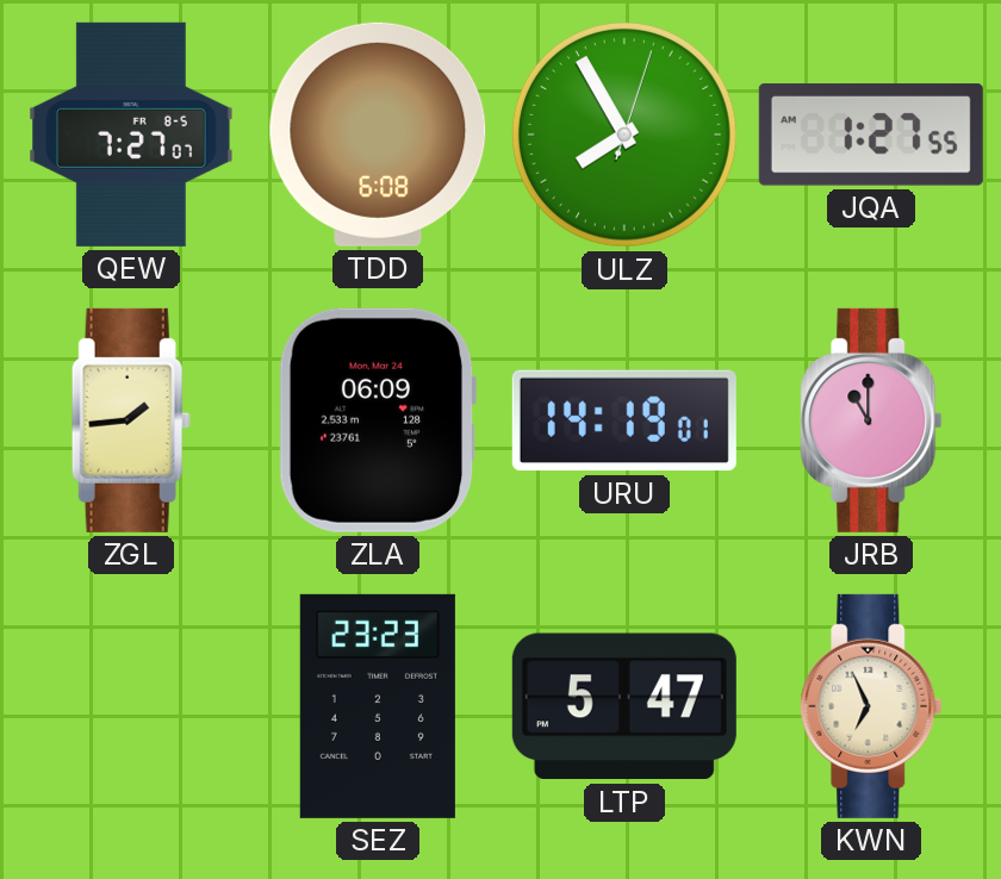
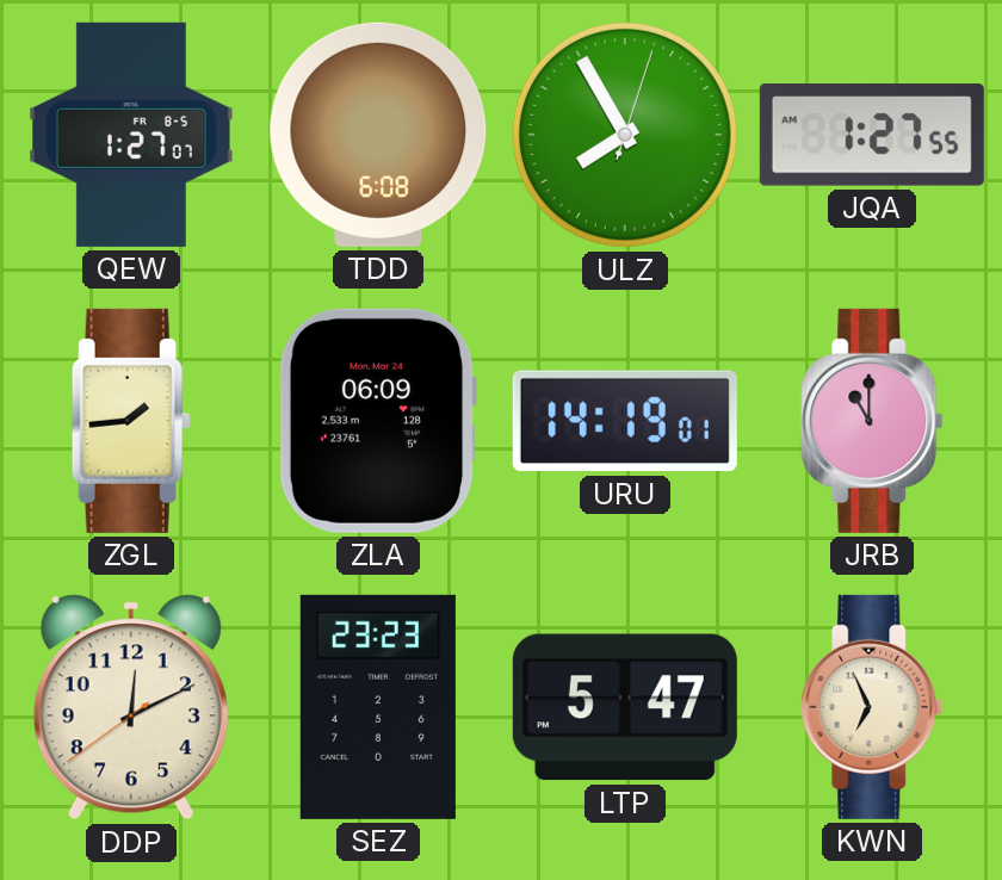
QEW: 7:27 -> 1:27
DDP: none -> 12:10
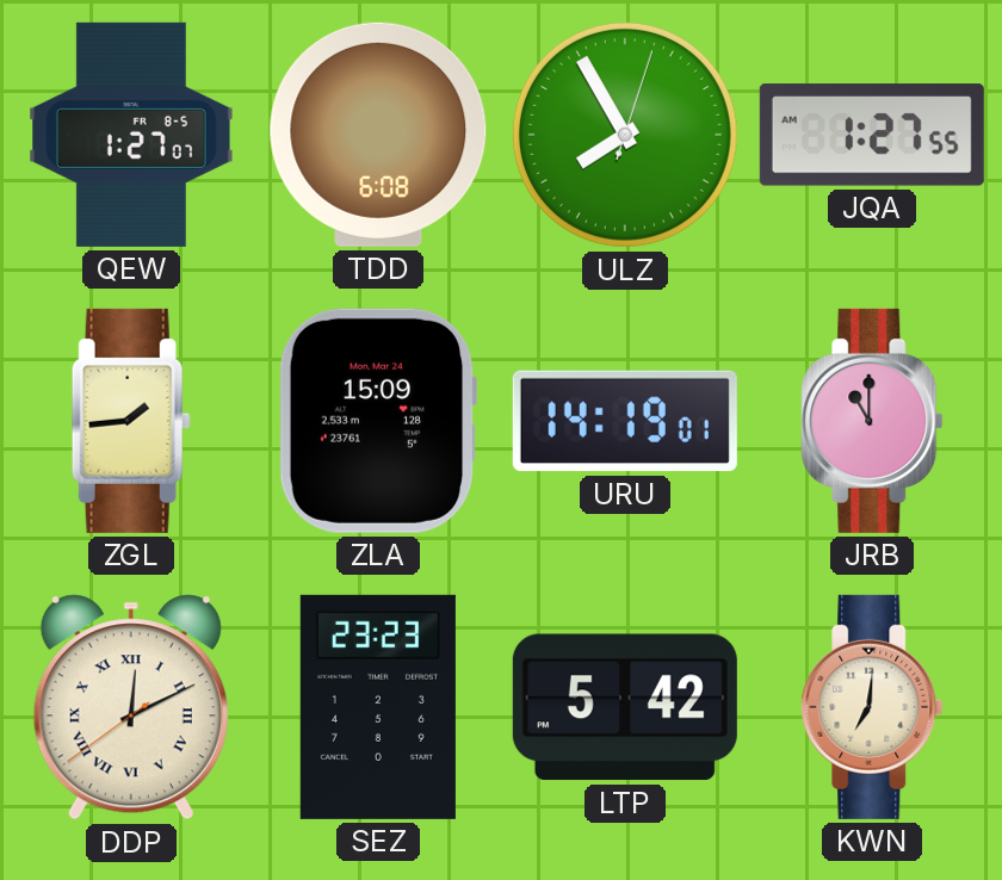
ZLA: 06:09 -> 15:09
DDP numerals: Arabic -> Roman
LTP: 5:47 -> 5:42
KWN: 6:56 -> 7:01
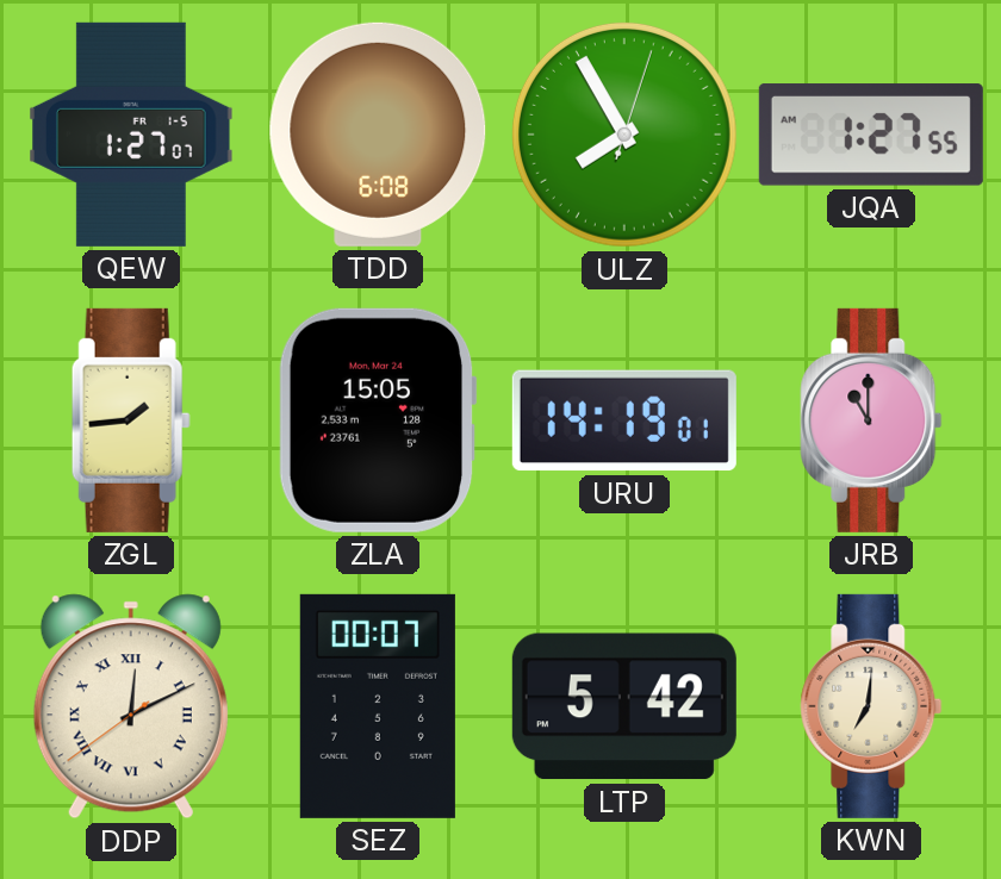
QEW date: FR 8-5 -> FR 1-5
ZLA: 15:09 -> 15:05
SEZ: 23:23 -> 00:07
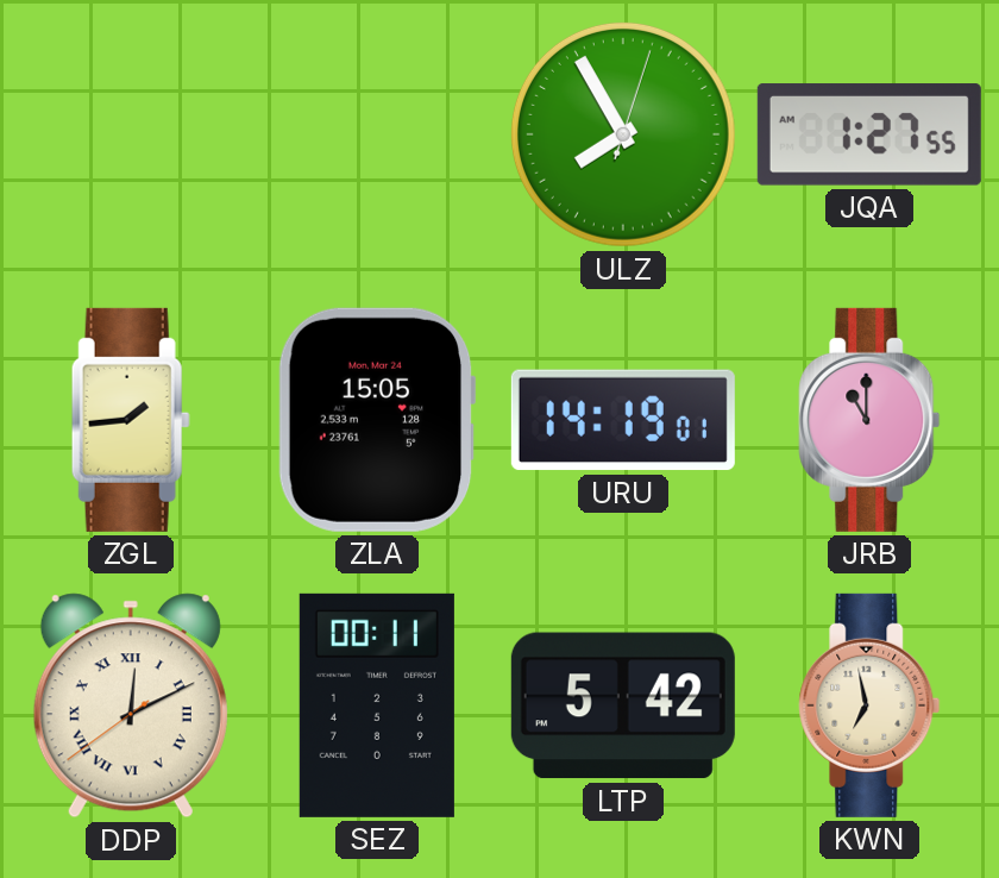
QEW: 1:27 -> none
TDD: 6:08 -> none
SEZ: 00:07 -> 00:11
KWN: 7:01 -> 6:58
